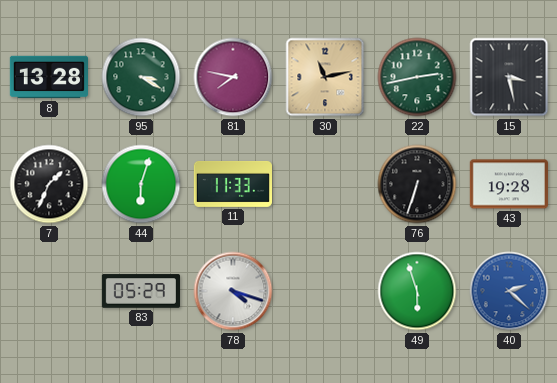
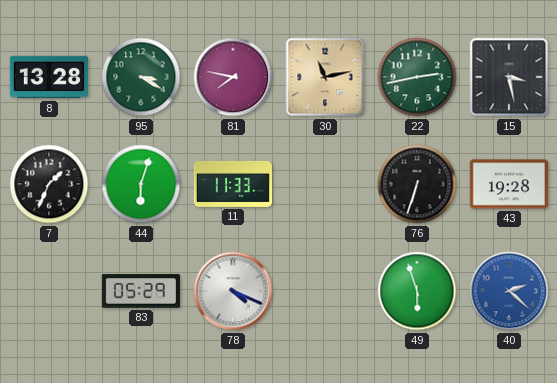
78: 4:18 -> 4:19
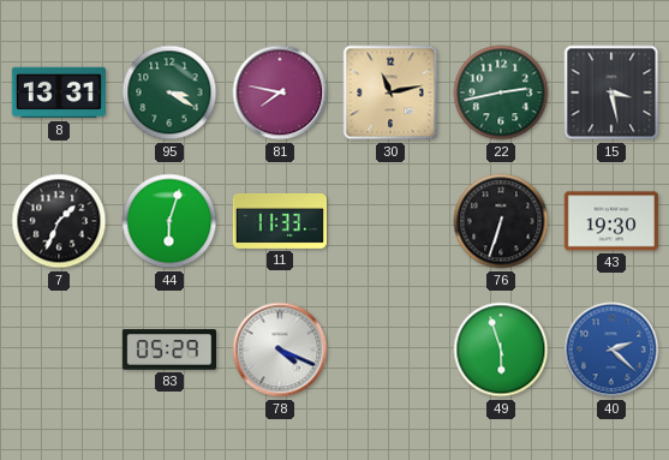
8: 13:28 -> 13:31
43: 19:28 -> 19:30
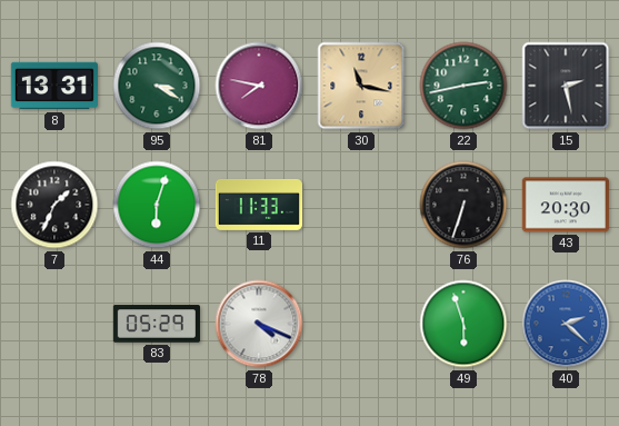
30: 11:13 -> 11:17
15: 3:28 -> 2:28
43: 19:30 -> 20:30
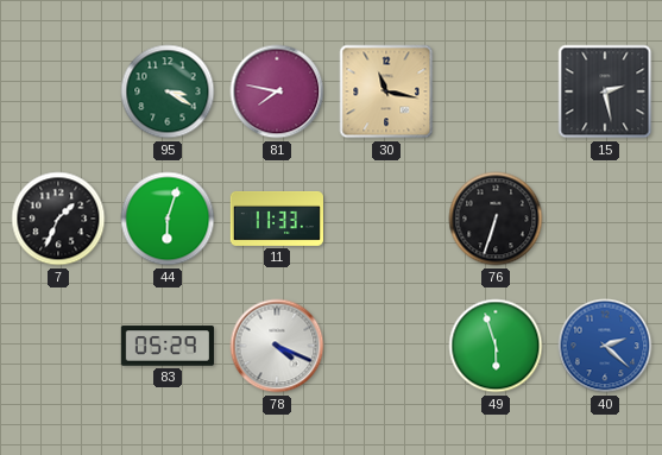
8: 13:31 -> none
22: 2:43 -> none
43: 20:30 -> none
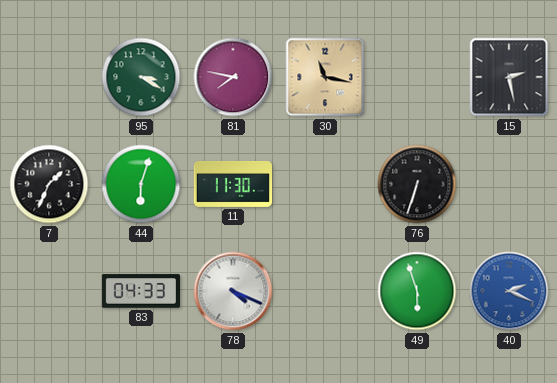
11: 11:33 -> 11:30
83: 05:29 -> 04:33
40: 2:22 -> 2:19
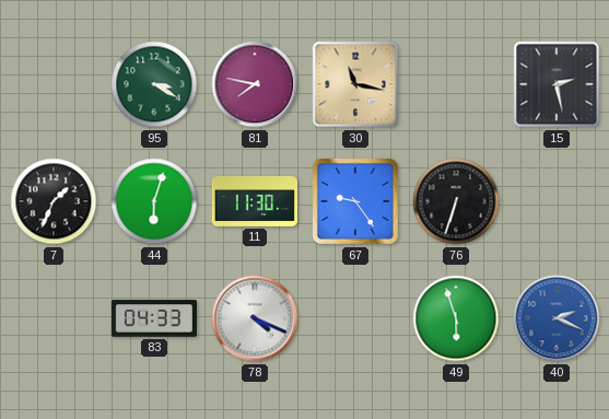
67: none -> 9:24
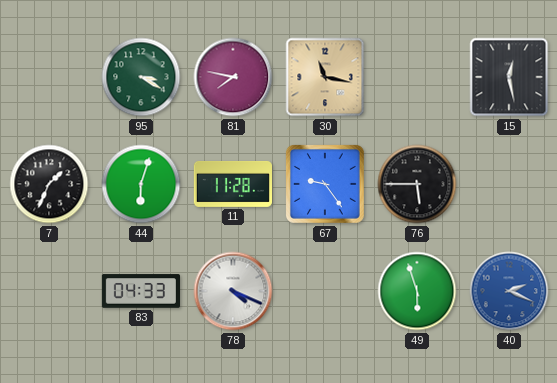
15: 2:28 -> 12:28
11: 11:30 -> 11:28
76: 6:33 -> 5:45
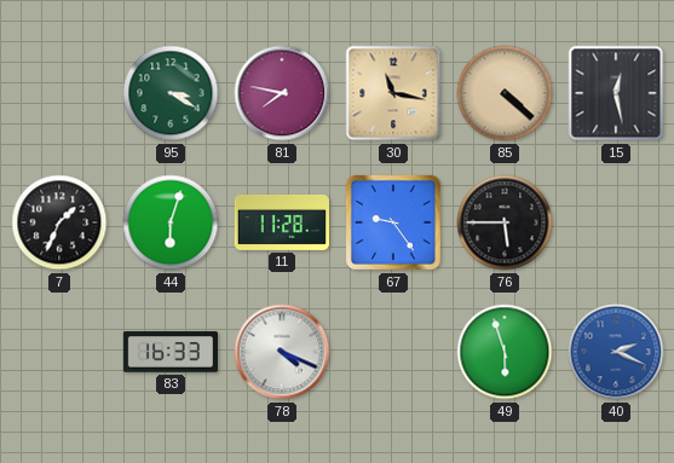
85: none -> 4:22
83: 04:33 -> 16:33
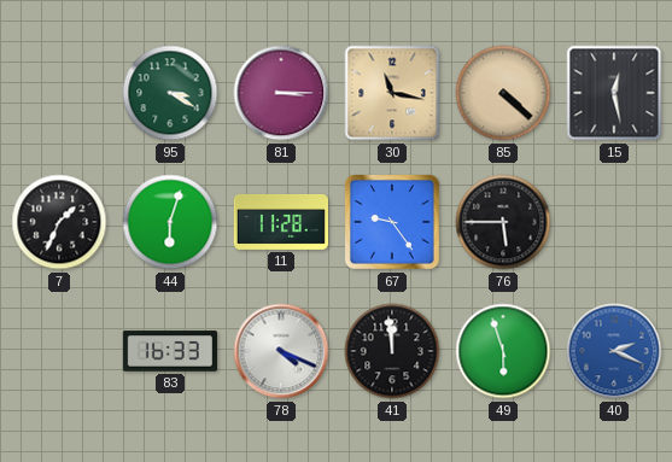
81: 7:47 -> 3:15
41: none -> 11:59
